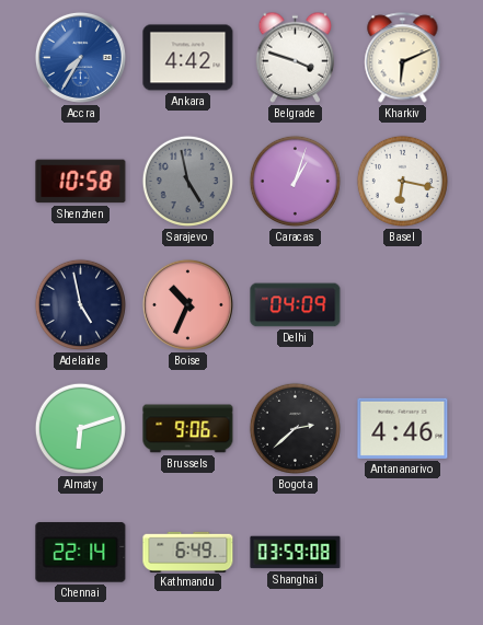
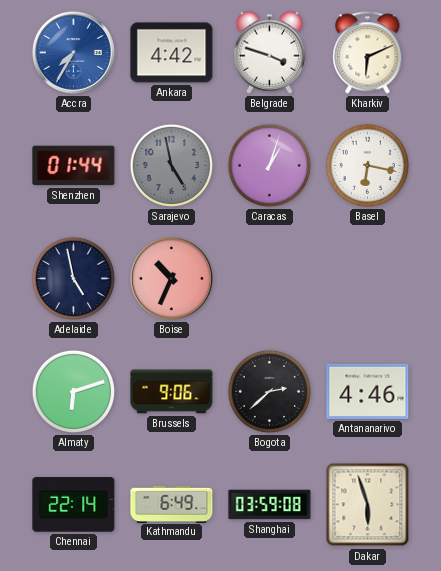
Shenzhen: 10:58 -> 01:44
Delhi: 04:09 -> none
Dakar: none -> 5:57
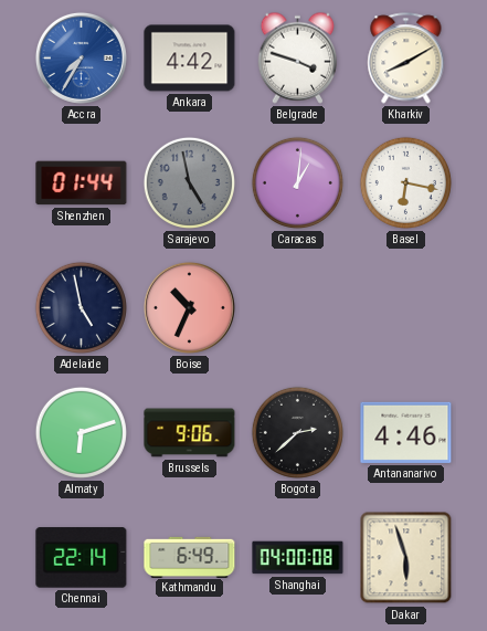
Kharkiv: 6:11 -> 8:10
Caracas: 1:03 -> 1:01
Shanghai: 03:59 -> 04:00
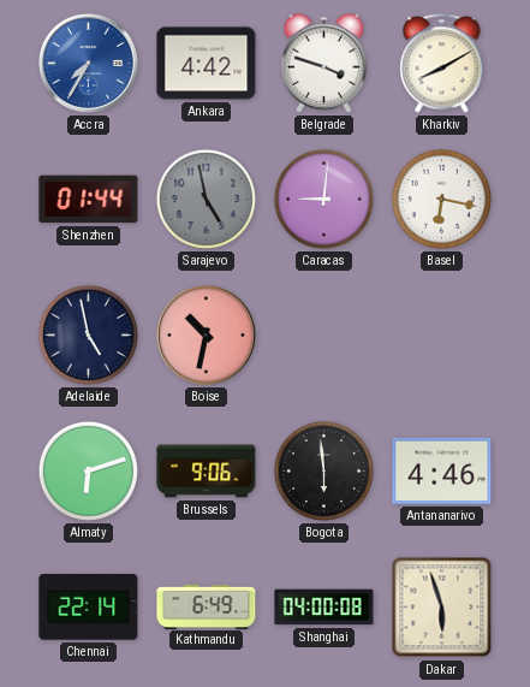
Caracas: 1:01 -> 9:01
Boise: 10:34 -> 10:32
Bogota: 2:38 -> 5:59
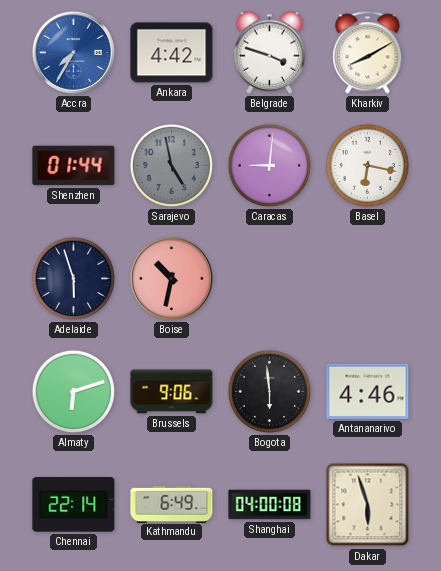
Adelaide: 4:58 -> 5:57
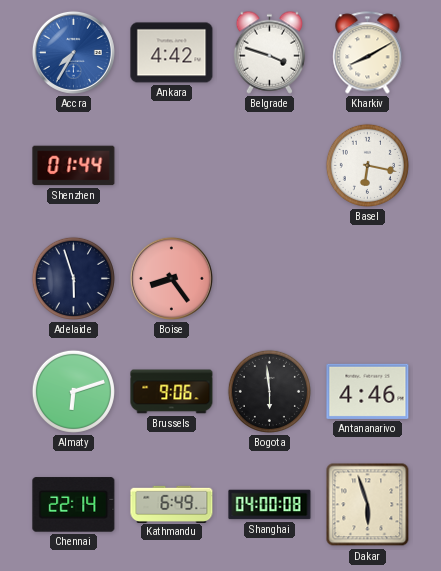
Sarajevo: 4:58 -> none
Caracas: 9:01 -> none
Boise: 10:32 -> 8:24
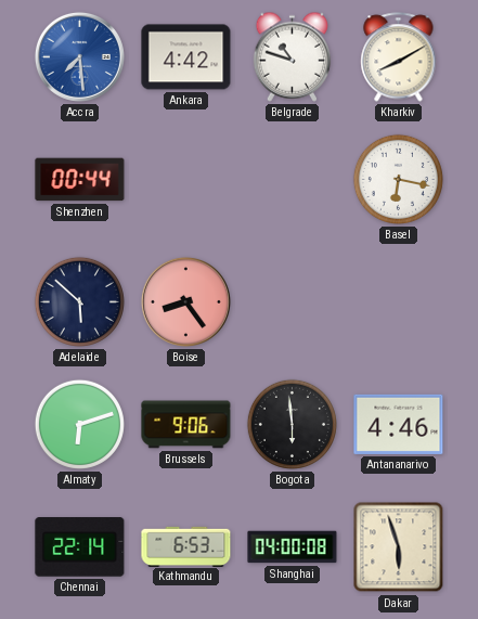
Accra: 7:35 -> 7:29
Belgrade: 3:48 -> 10:48
Shenzhen: 01:44 -> 00:44
Adelaide: 5:57 -> 5:52
Kathmandu: 6:49 -> 6:53
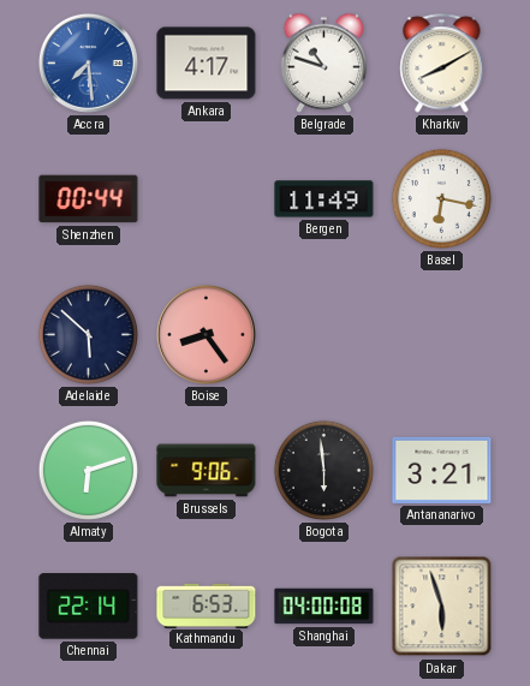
Ankara: 4:42 -> 4:17
Bergen: none -> 11:49
Antananarivo: 4:46 -> 3:21
